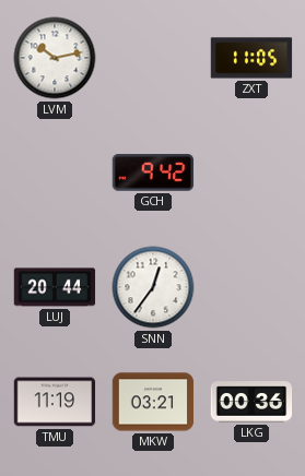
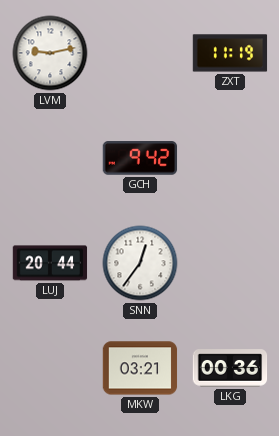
LVM: 10:13 -> 9:13
ZXT: 11:05 -> 11:19
TMU: 11:19 -> none
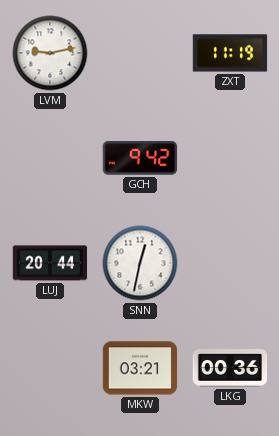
SNN: 12:36 -> 12:32
